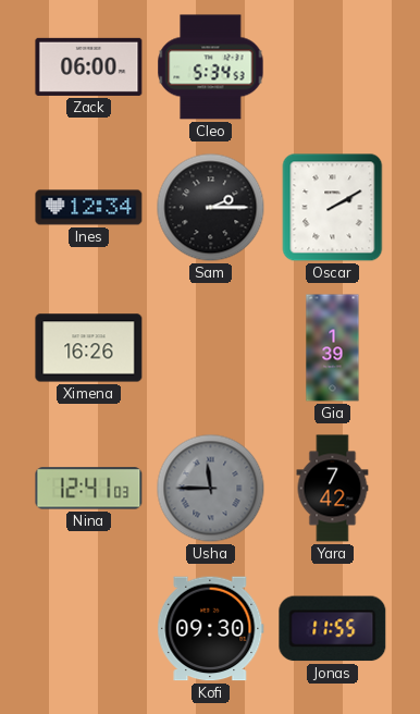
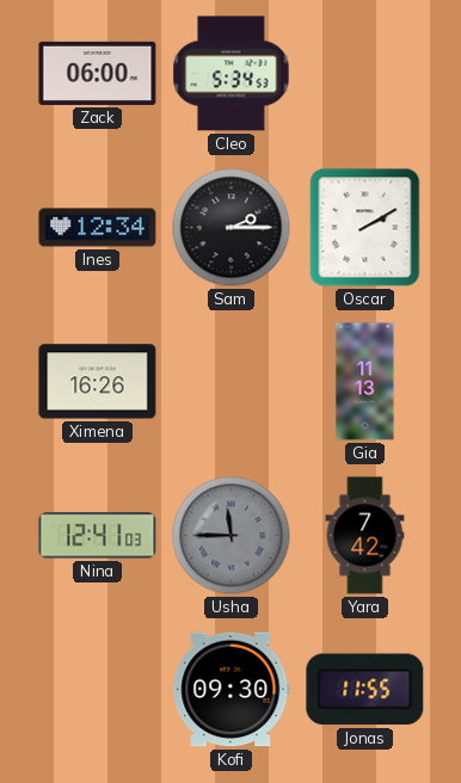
Gia: 1:39 -> 11:13
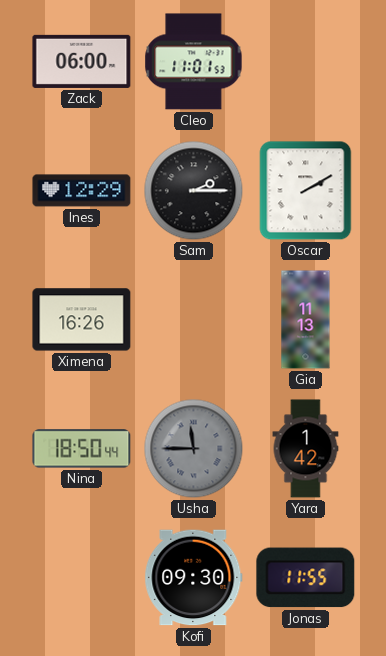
Cleo: 5:34 -> 11:01
Ines: 12:34 -> 12:29
Nina: 12:41 -> 18:50
Yara: 7:42 -> 1:42
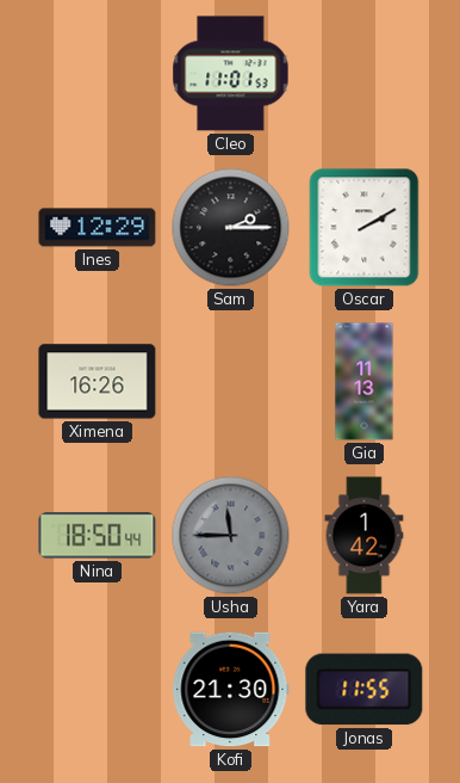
Zack: 06:00 -> none
Kofi: 09:30 -> 21:30
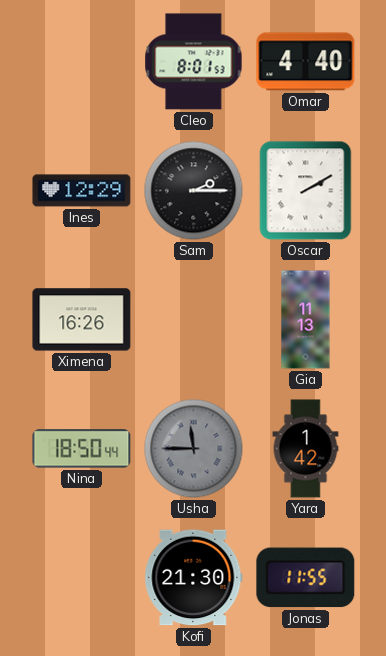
Cleo: 11:01 -> 8:01
Omar: none -> 4:40
